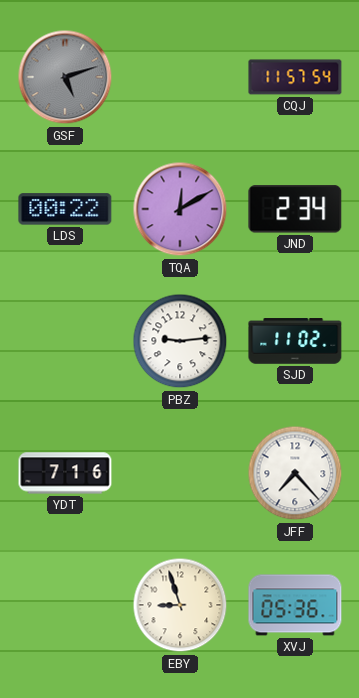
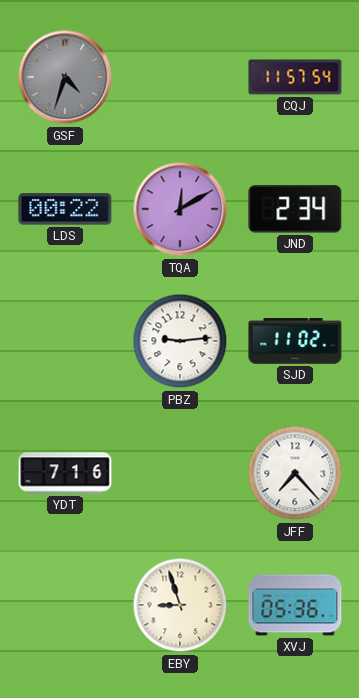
GSF: 5:12 -> 4:33
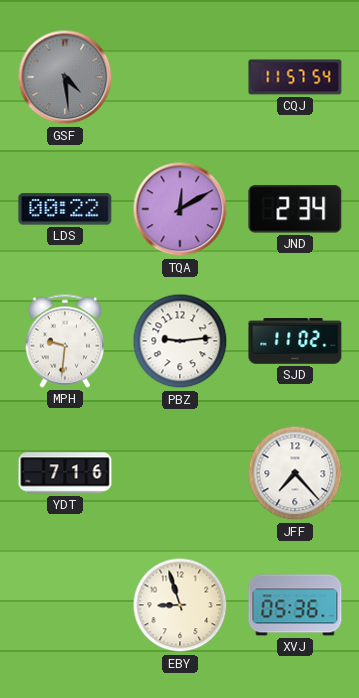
GSF: 4:33 -> 4:29
MPH: none -> 9:31
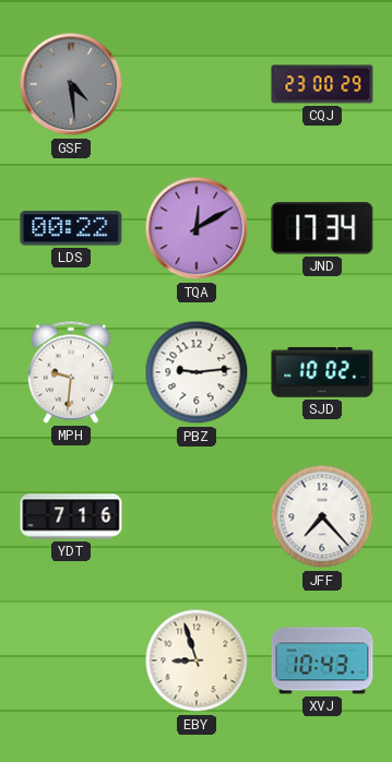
CQJ: 11:57 -> 23:00
JND: 2:34 -> 17:34
SJD: 11:02 -> 10:02
XVJ: 05:36 -> 10:43
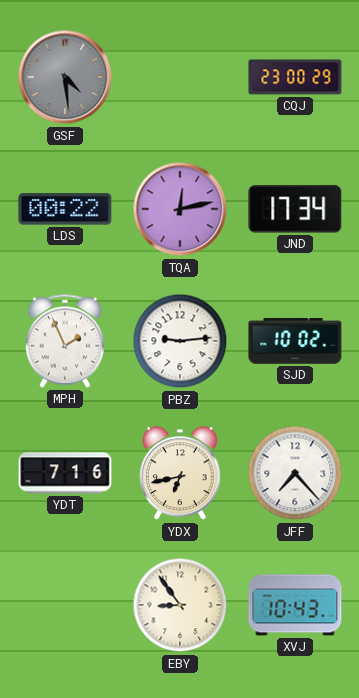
TQA: 12:10 -> 12:13
MPH: 9:31 -> 1:56
YDX: none -> 6:43
EBY: 8:57 -> 8:54
